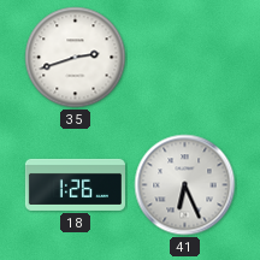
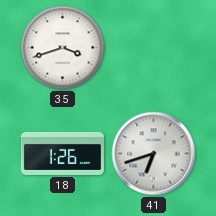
35: 2:42 -> 3:42
41: 6:26 -> 6:42
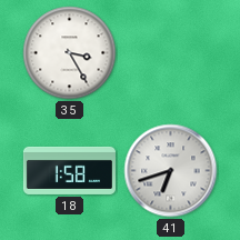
35: 3:42 -> 3:25
18: 1:26 -> 1:58
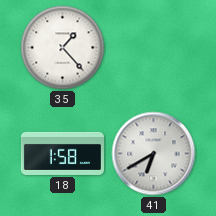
35: 3:25 -> 1:23
41: 6:42 -> 6:40
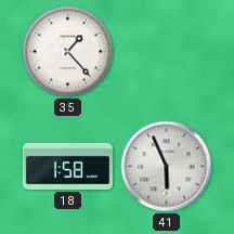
41: 6:40 -> 5:56
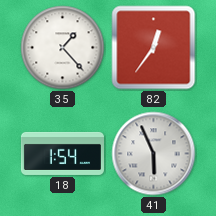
82: none -> 12:36
18: 1:58 -> 1:54
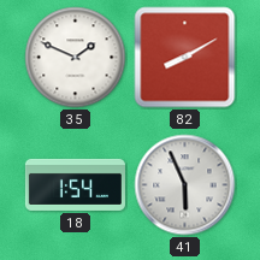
35: 1:23 -> 1:49
82: 12:36 -> 8:10
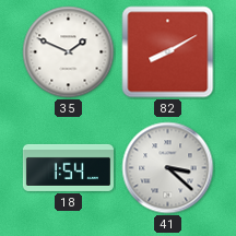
41: 5:56 -> 3:22
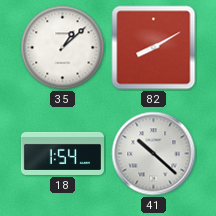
35: 1:49 -> 1:08
41: 3:22 -> 10:22
